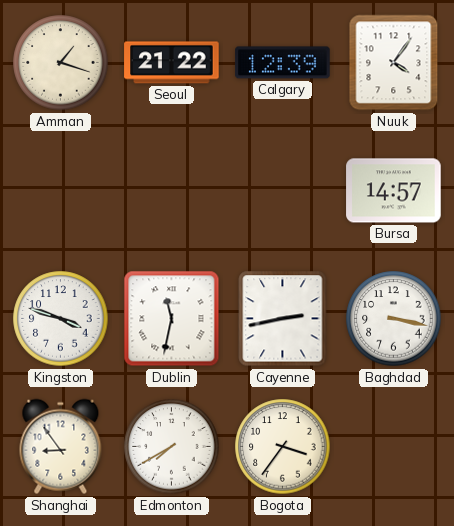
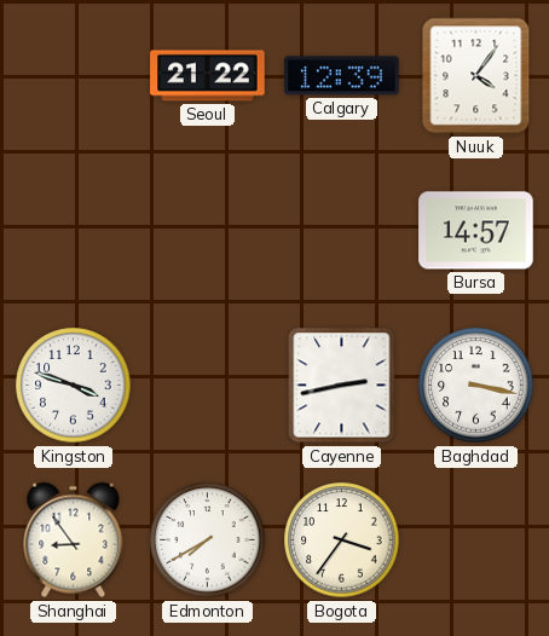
Amman: 1:18 -> none
Dublin: 11:32 -> none
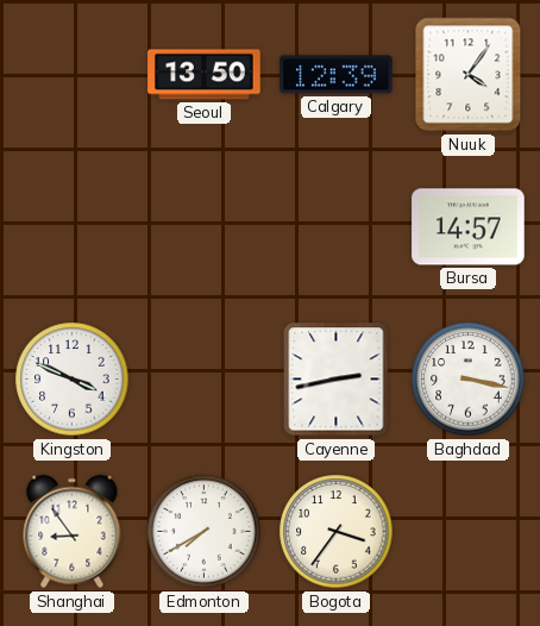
Seoul: 21:22 -> 13:50
Kingston: 3:48 -> 3:49
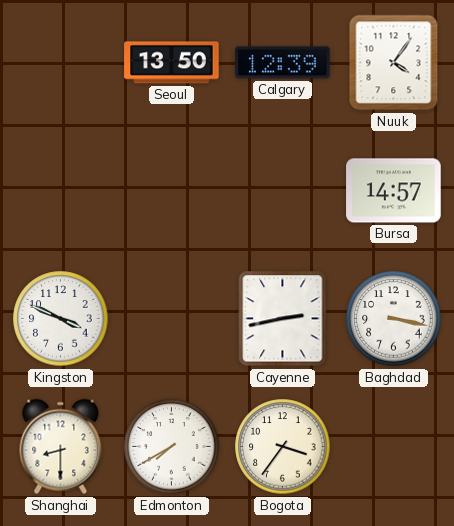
Shanghai: 8:54 -> 8:30
